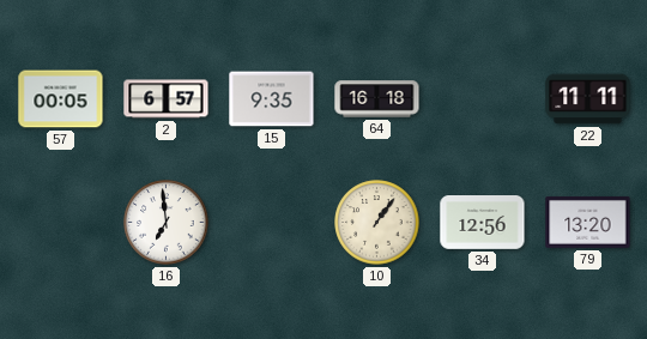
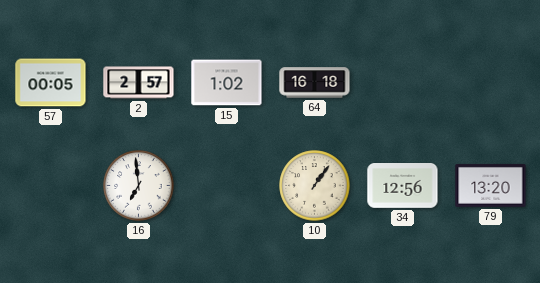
2: 6:57 -> 2:57
15: 9:35 -> 1:02
22: 11:11 -> none
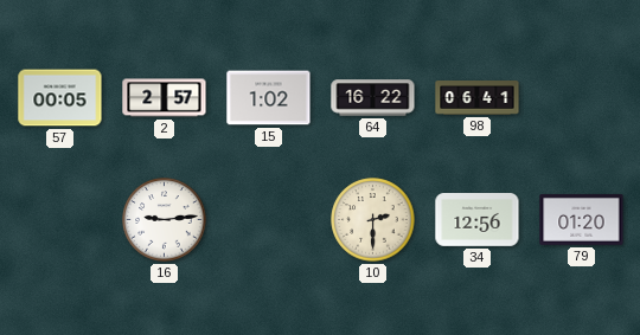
64: 16:18 -> 16:22
98: none -> 06:41
16: 6:59 -> 9:14
10: 1:06 -> 2:30
79: 13:20 -> 01:20
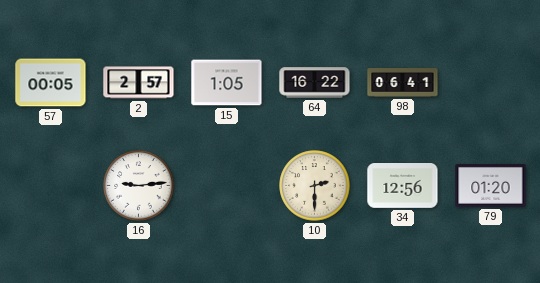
15: 1:02 -> 1:05
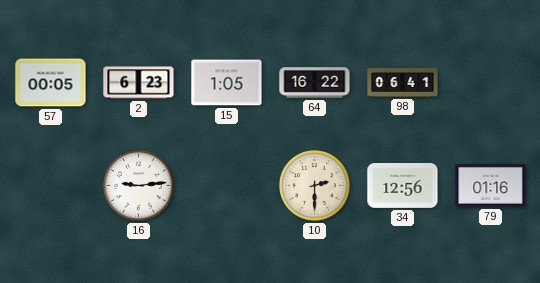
2: 2:57 -> 6:23
79: 01:20 -> 01:16
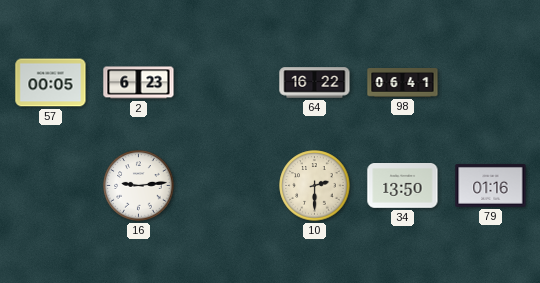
15: 1:05 -> none
34: 12:56 -> 13:50
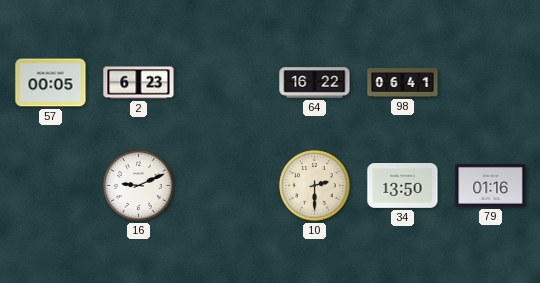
16: 9:14 -> 9:11
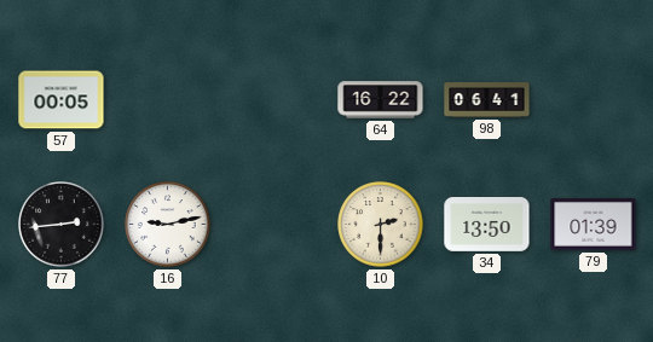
2: 6:23 -> none
77: none -> 2:44
16: 9:11 -> 9:13
79: 01:16 -> 01:39
